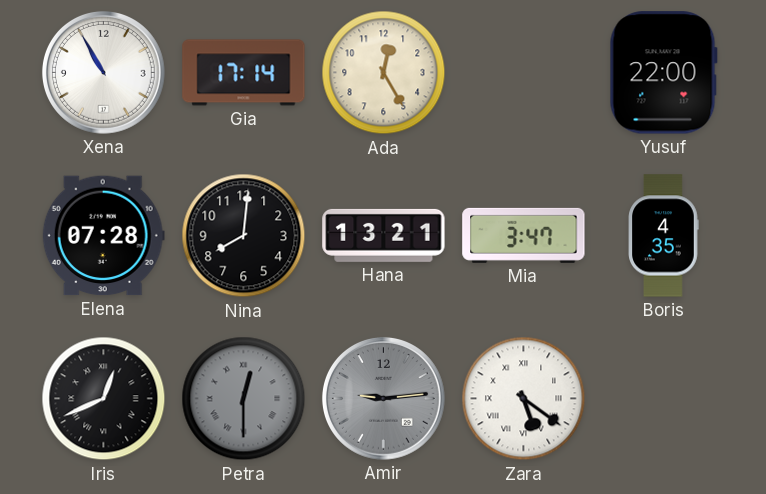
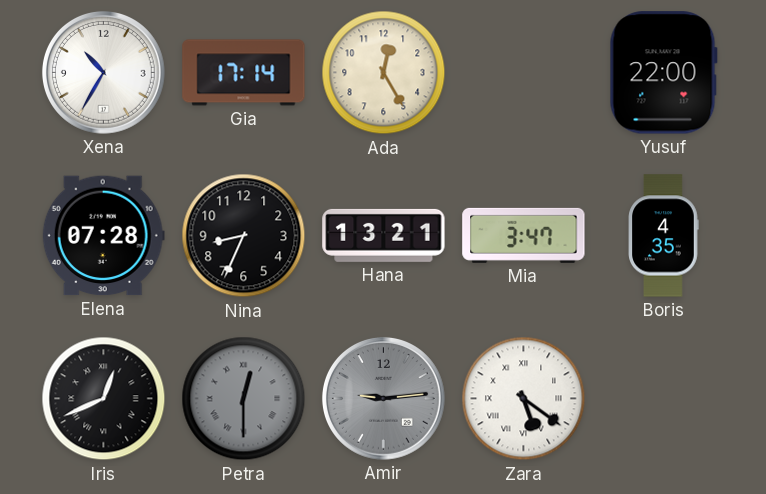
Xena: 10:55 -> 10:35
Nina: 8:01 -> 8:34
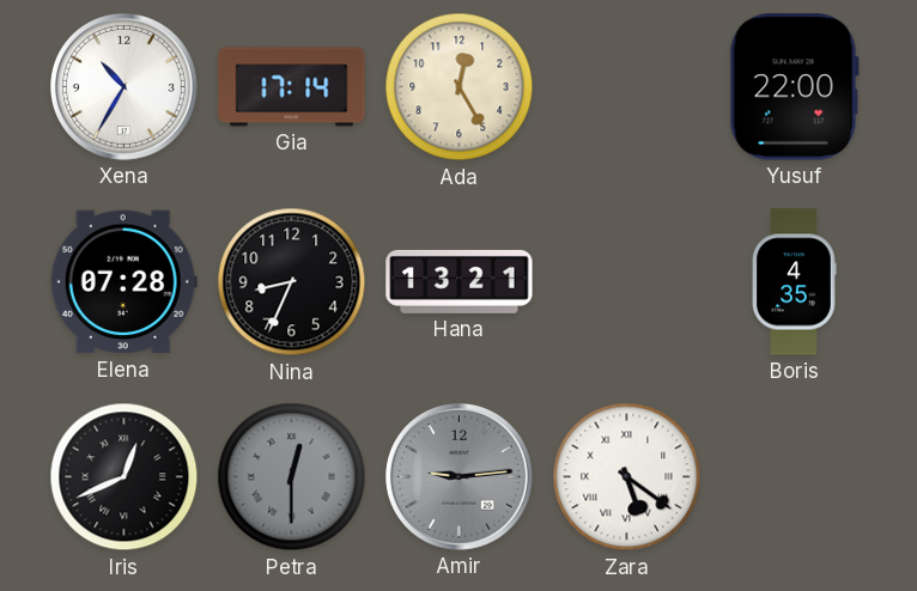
Mia: 3:47 -> none
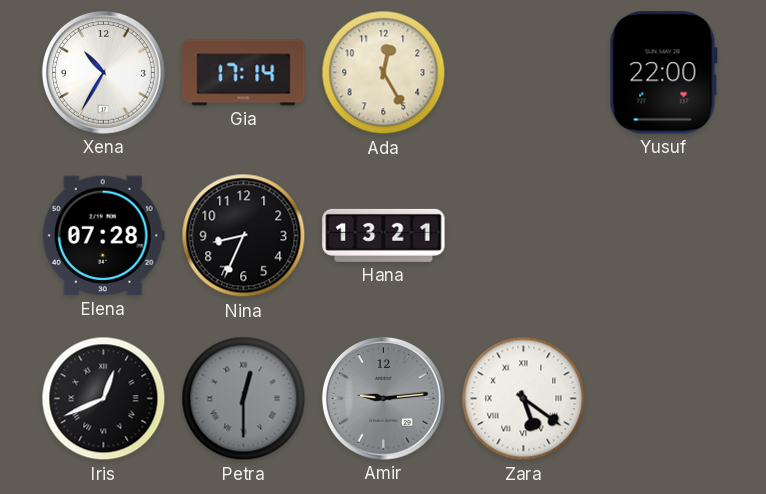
Boris: 4:35 -> none
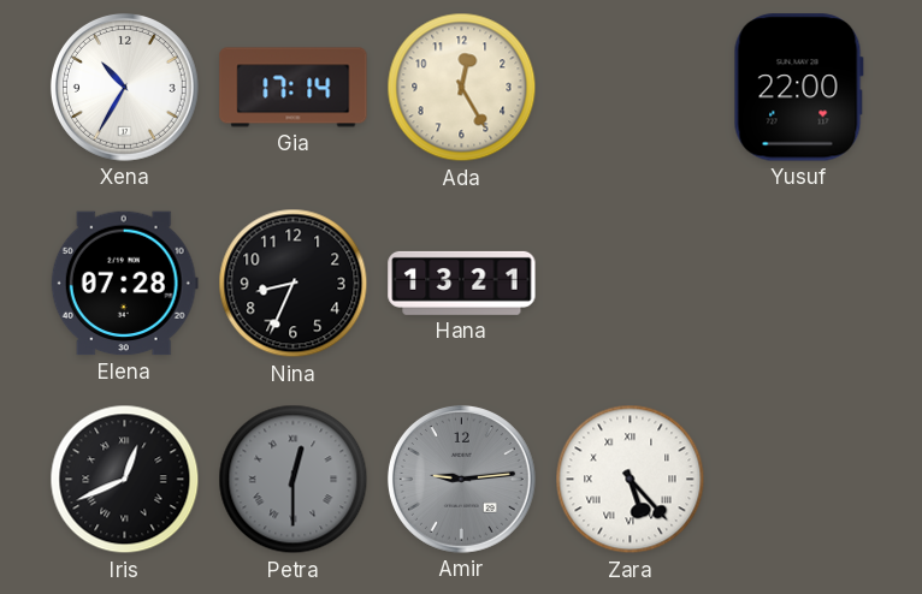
Zara: 5:21 -> 5:23
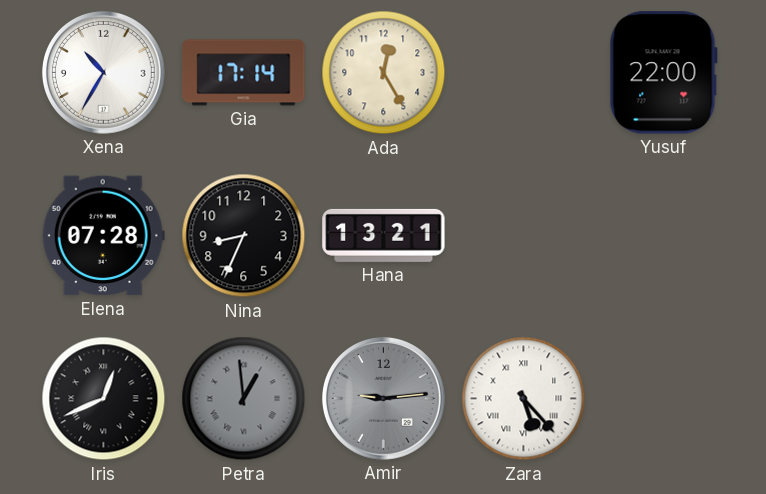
Petra: 12:30 -> 12:59
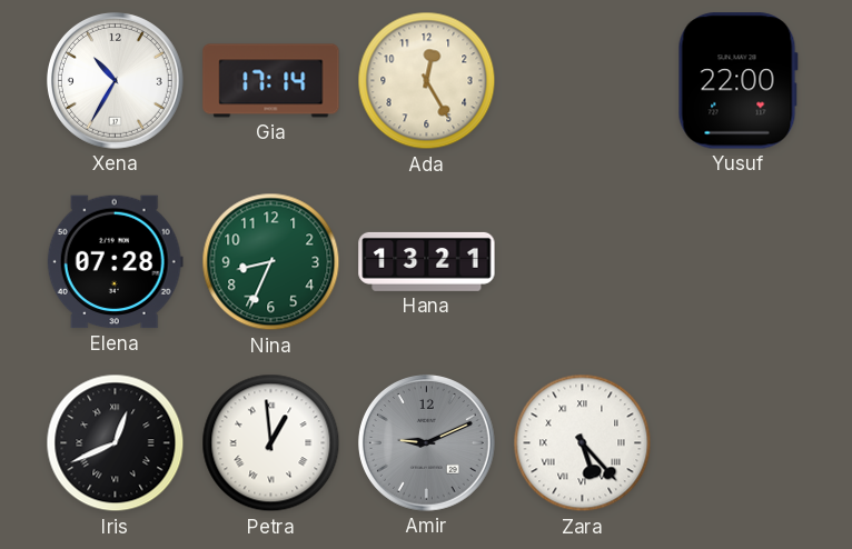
Nina dial: black -> green
Petra dial: grey -> white
Amir: 9:14 -> 9:11
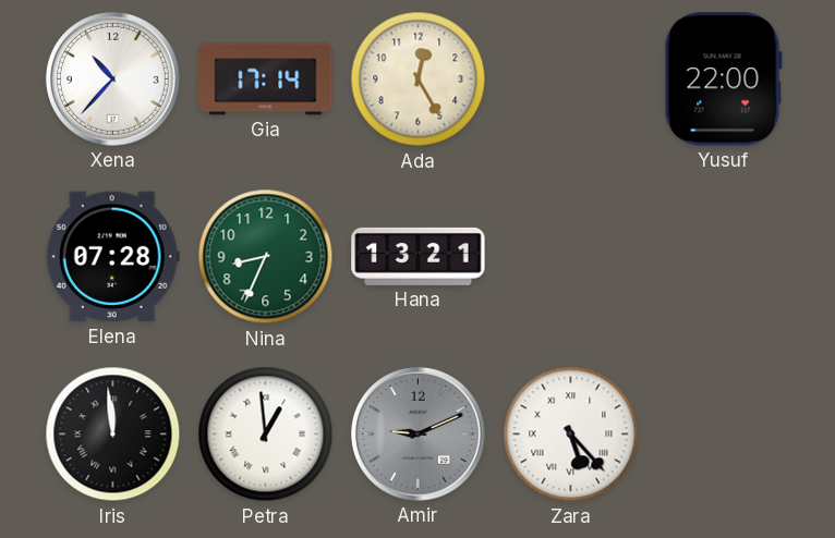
Xena: 10:35 -> 10:37
Iris: 12:41 -> 11:59
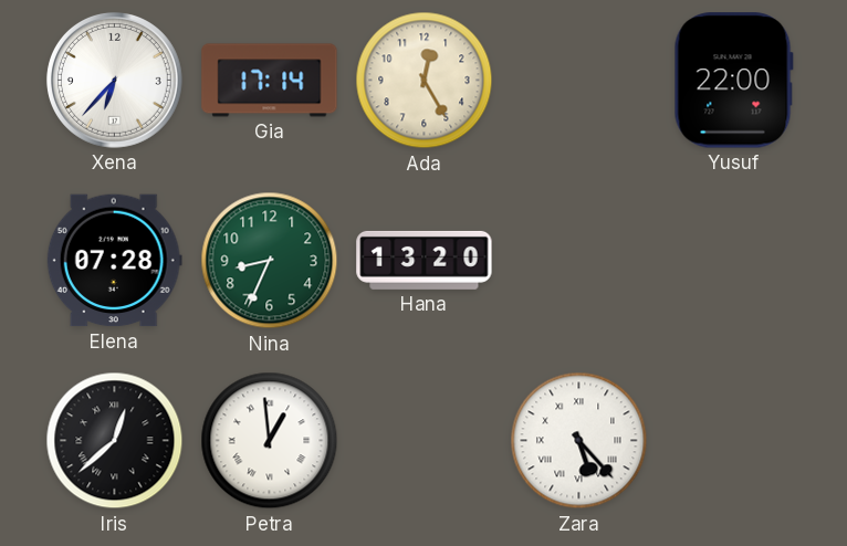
Xena: 10:37 -> 6:37
Hana: 13:21 -> 13:20
Iris: 11:59 -> 12:38
Amir: 9:11 -> none
